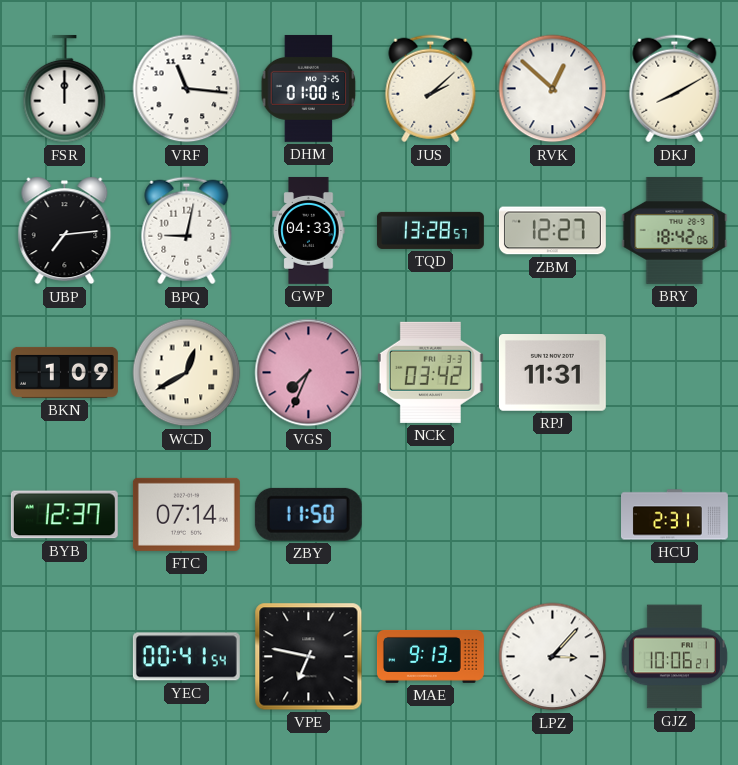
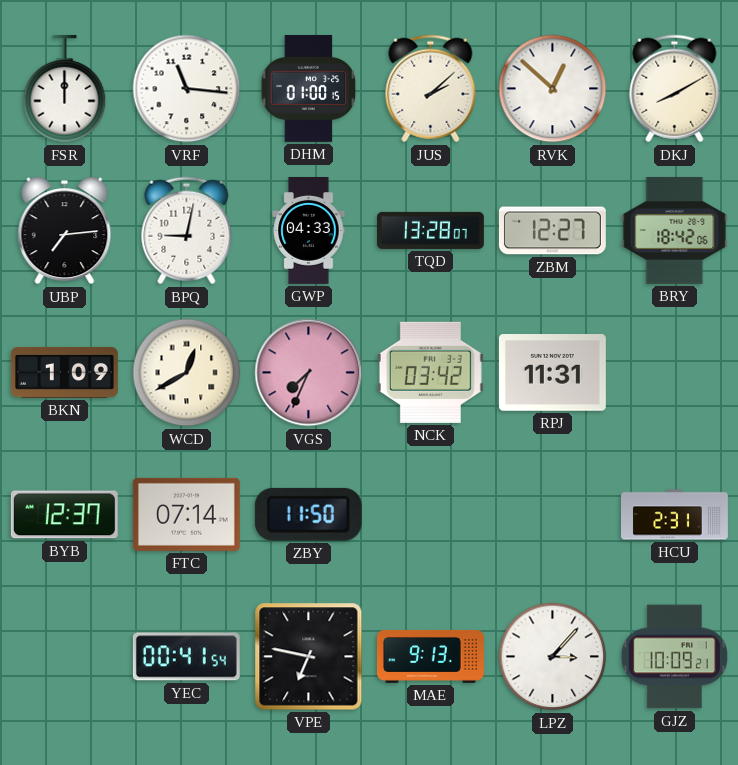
TQD: 13:28:57 -> 13:28:07
GJZ: 10:06 -> 10:09
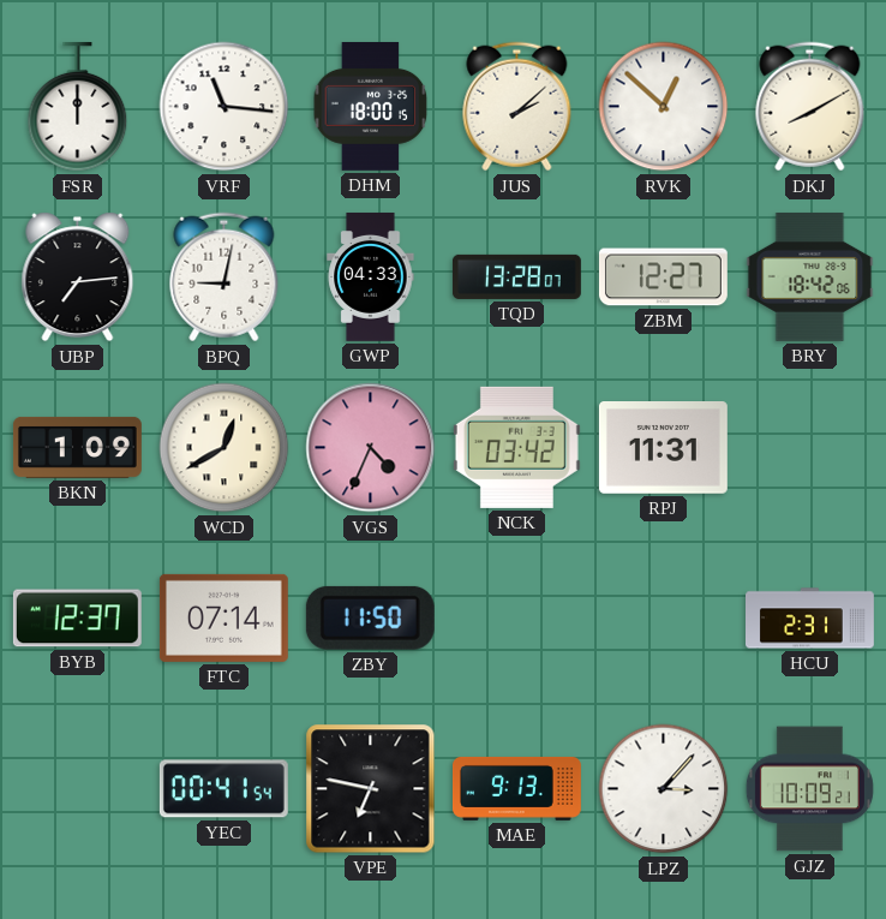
DHM: 01:00 -> 18:00
VGS: 7:34 -> 4:34
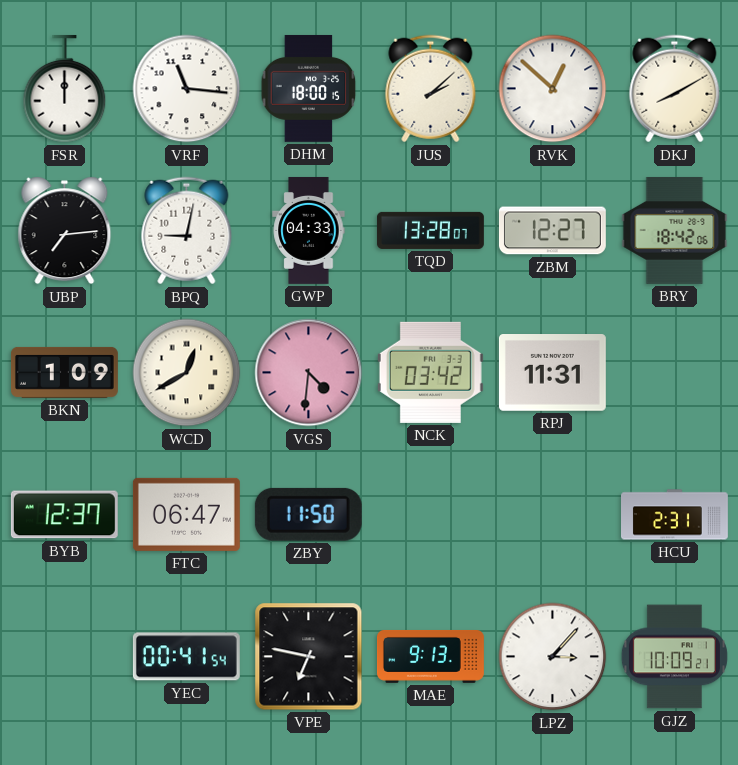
VGS: 4:34 -> 4:31
FTC: 07:14 -> 06:47
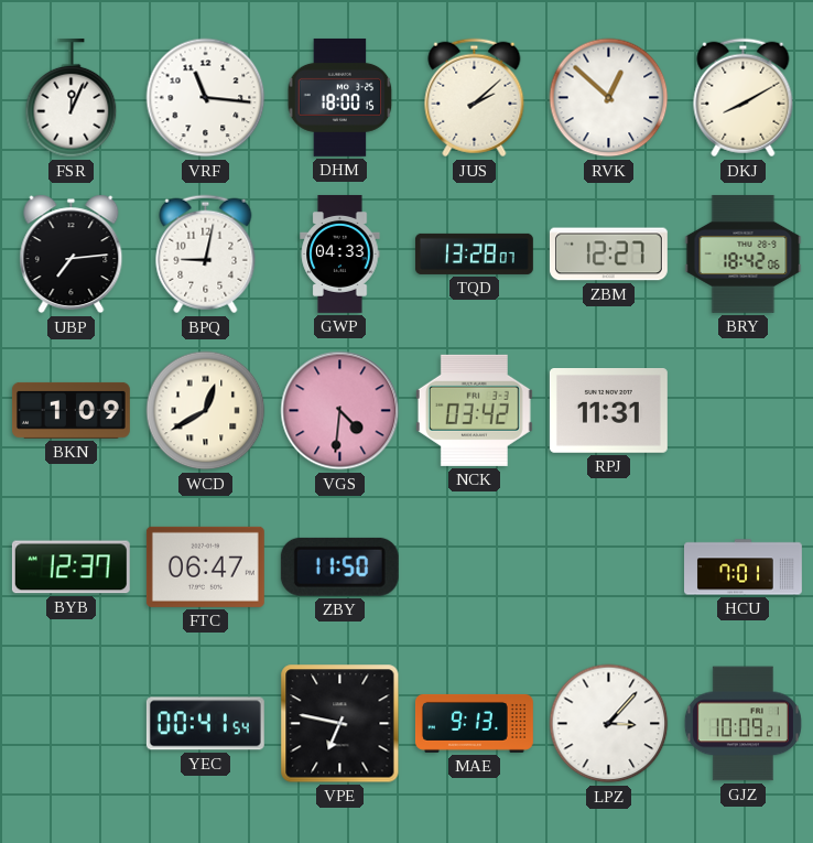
FSR: 12:00 -> 12:04
HCU: 2:31 -> 7:01
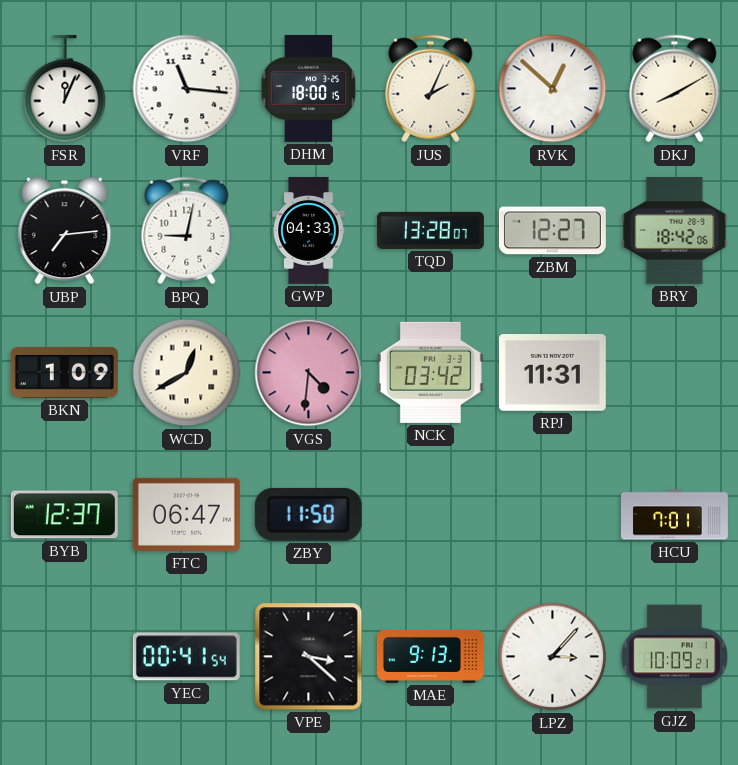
JUS: 2:08 -> 2:04
VPE: 6:47 -> 3:22
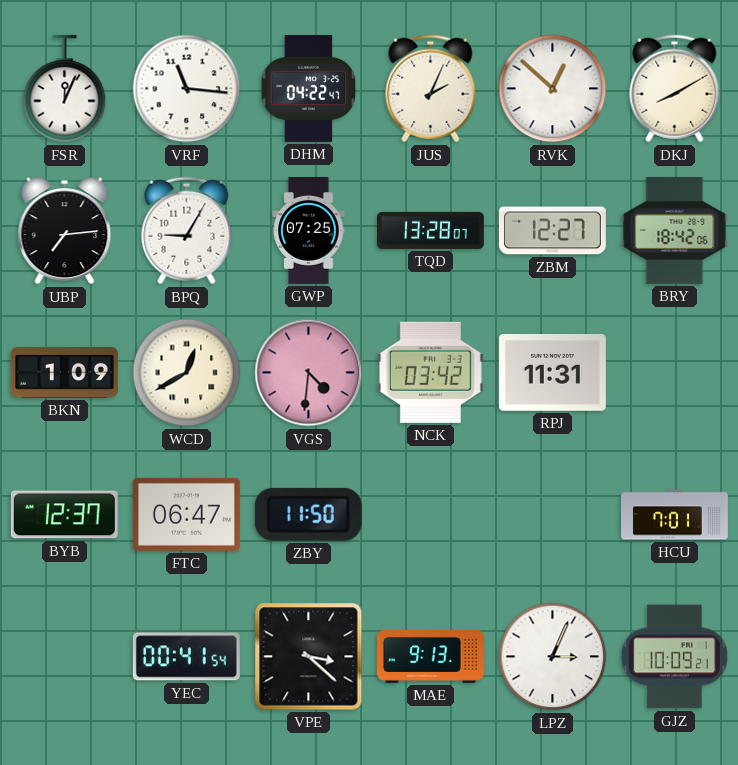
DHM: 18:00 -> 04:22
BPQ: 9:02 -> 9:05
GWP: 04:33 -> 07:25
LPZ: 3:07 -> 3:04
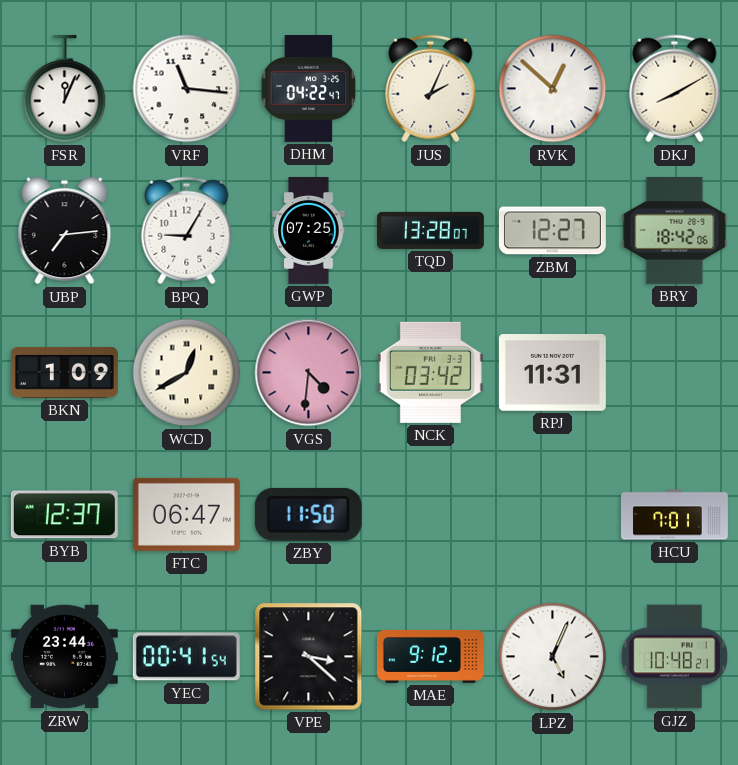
ZRW: none -> 23:44
MAE: 9:13 -> 9:12
LPZ: 3:04 -> 5:04
GJZ: 10:09 -> 10:48
